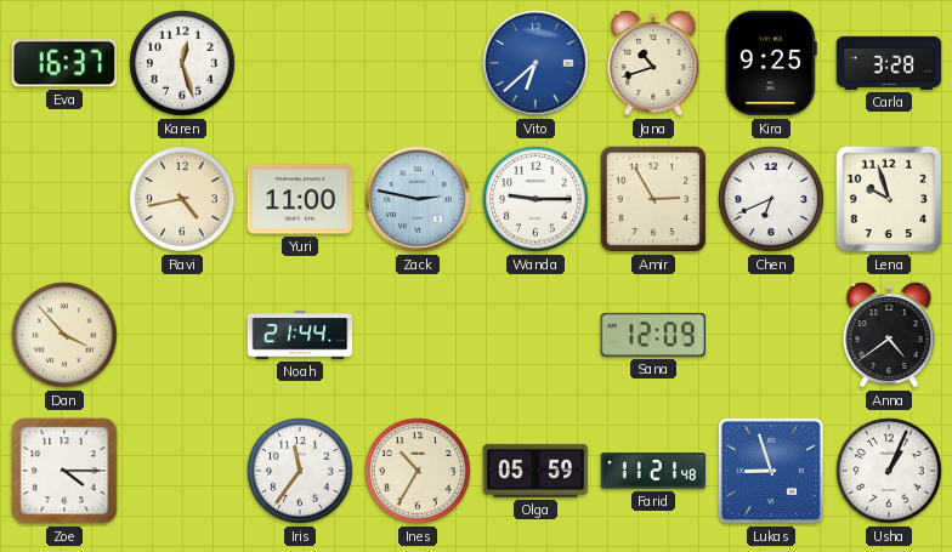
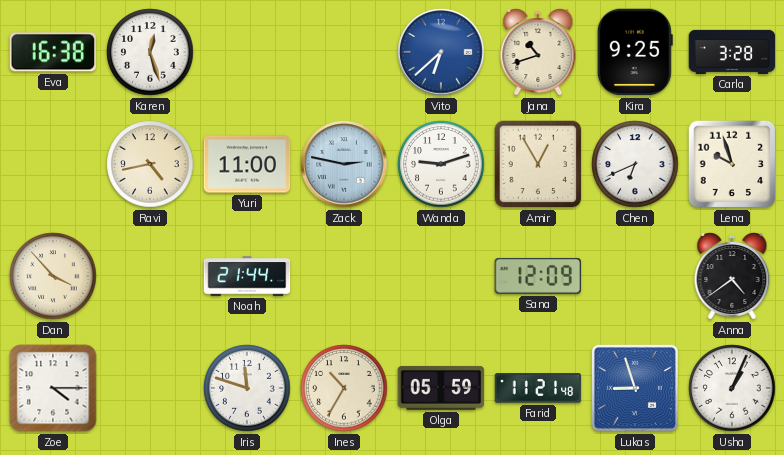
Eva: 16:37 -> 16:38
Wanda: 9:15 -> 9:12
Amir: 2:55 -> 12:55
Iris: 11:36 -> 11:48
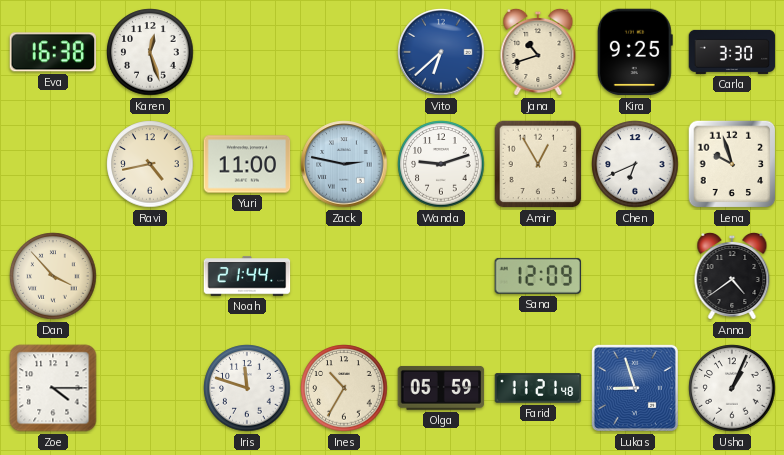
Carla: 3:28 -> 3:30
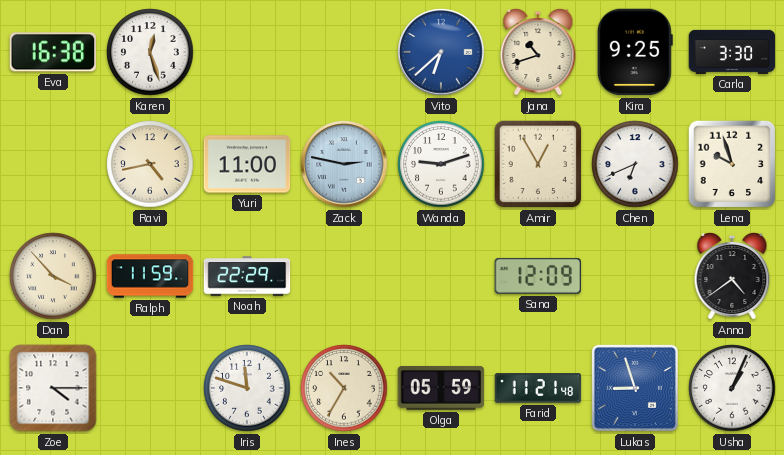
Ralph: none -> 11:59
Noah: 21:44 -> 22:29
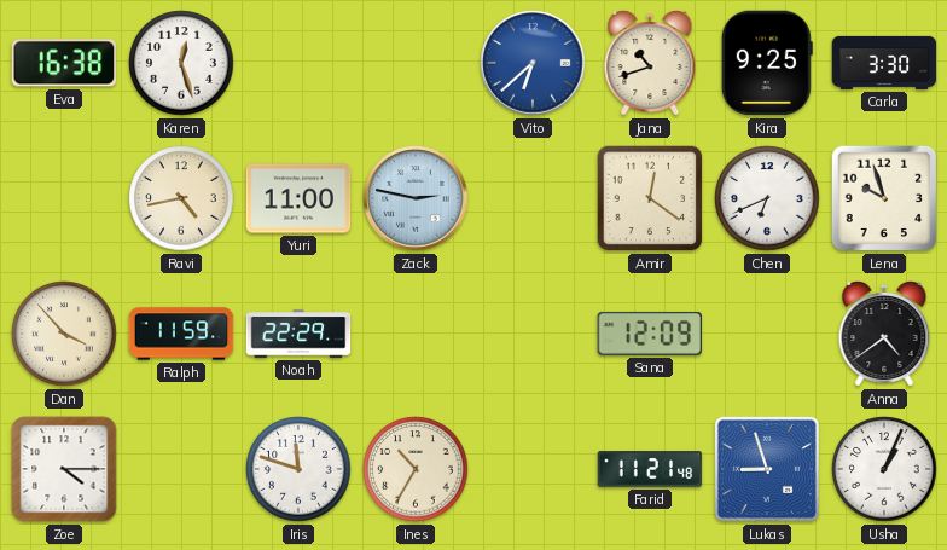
Wanda: 9:12 -> none
Amir: 12:55 -> 12:21
Olga: 05:59 -> none
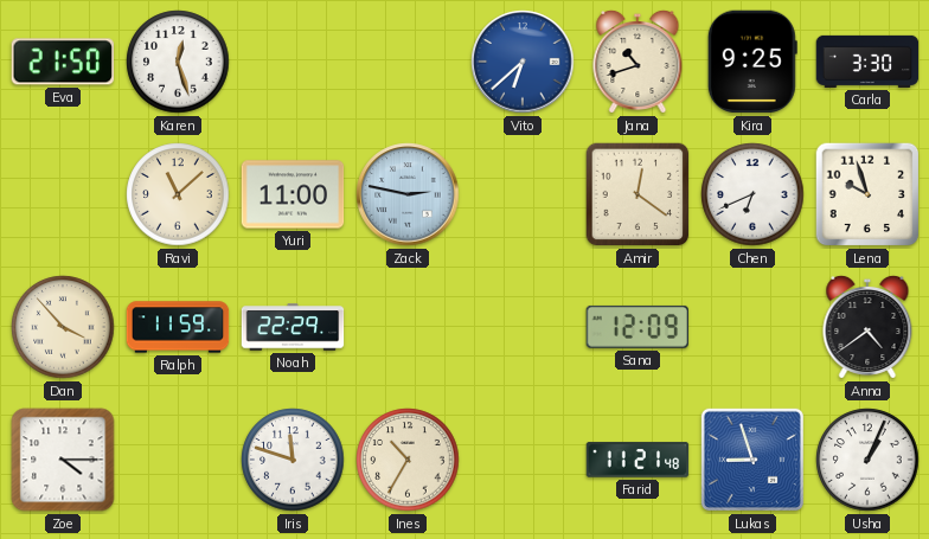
Eva: 16:38 -> 21:50
Ravi: 4:43 -> 11:08
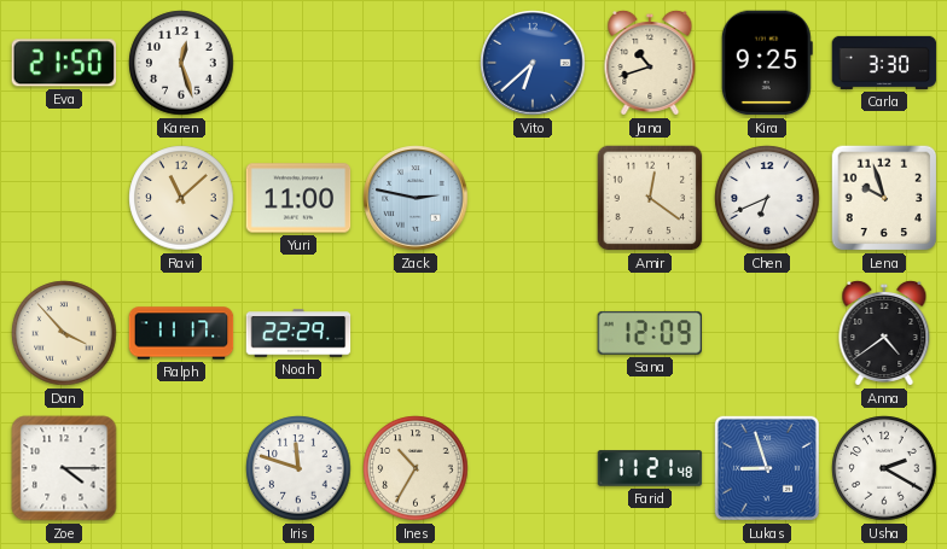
Ralph: 11:59 -> 11:17
Usha: 1:04 -> 2:20
